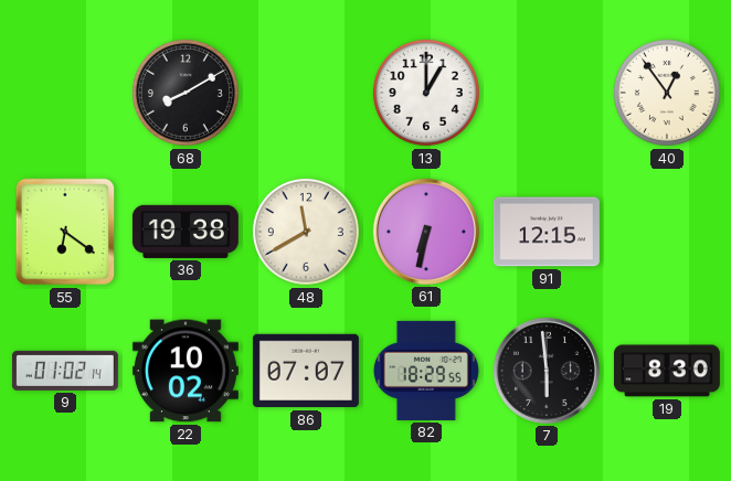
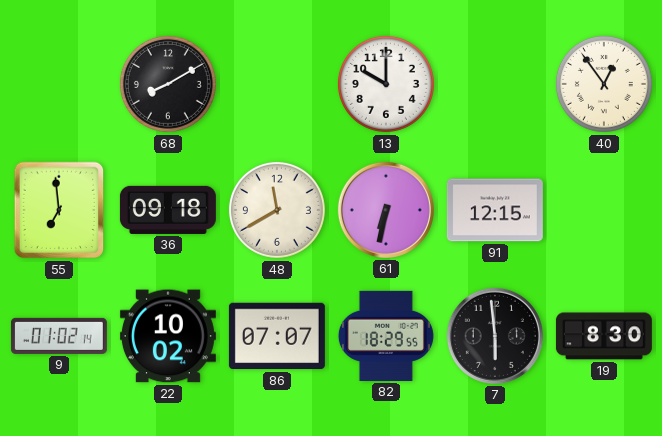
13: 1:00 -> 10:00
55: 6:21 -> 6:59
36: 19:38 -> 09:18
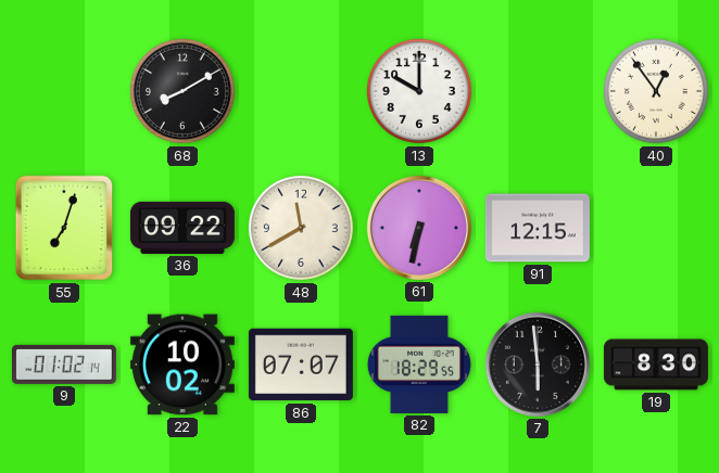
55: 6:59 -> 7:03
36: 09:18 -> 09:22
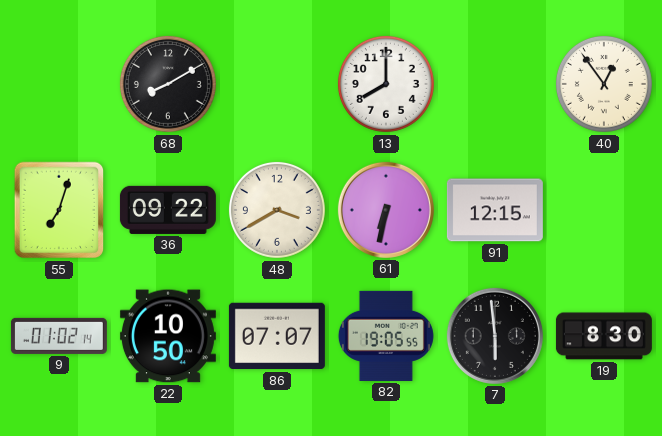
13: 10:00 -> 8:00
48: 11:40 -> 3:40
22: 10:02 -> 10:50
82: 18:29 -> 19:05
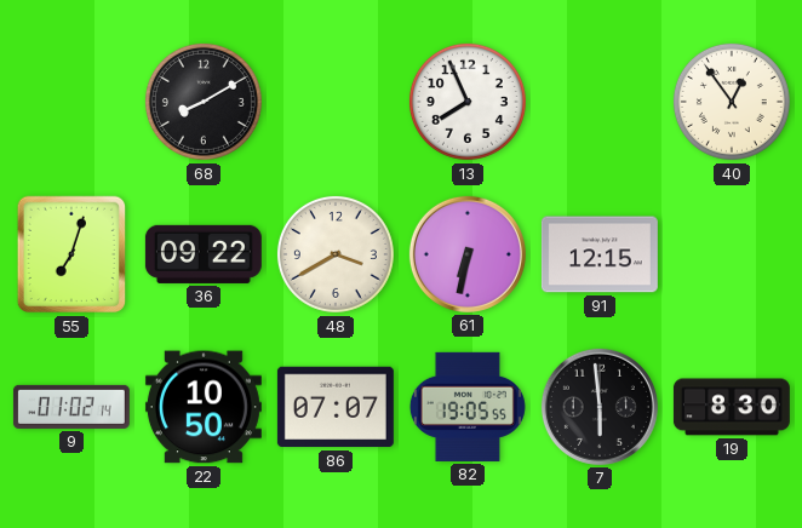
13: 8:00 -> 7:56
